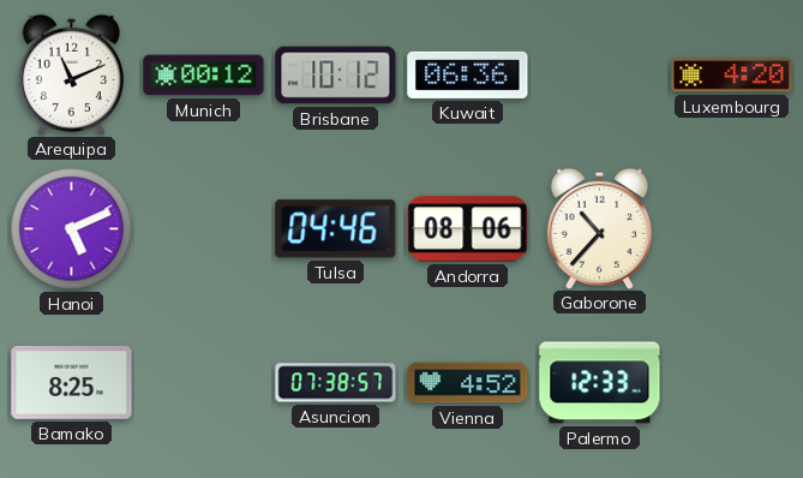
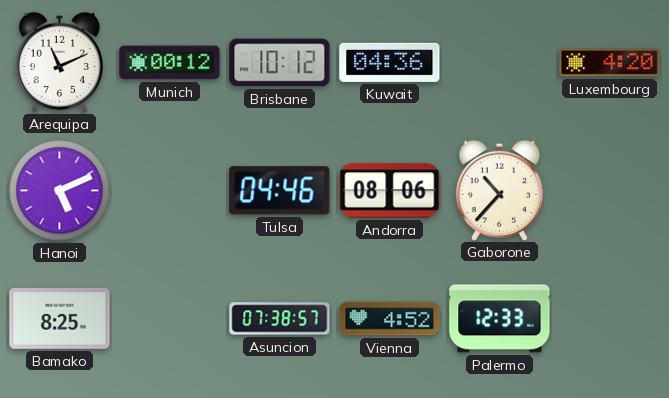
Kuwait: 06:36 -> 04:36
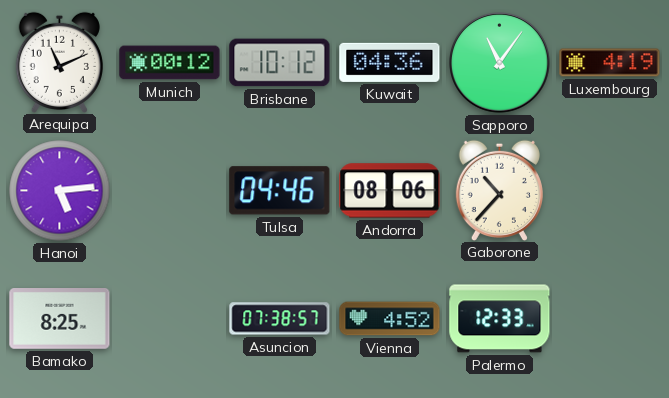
Sapporo: none -> 11:06
Luxembourg: 4:20 -> 4:19
Hanoi: 5:11 -> 5:14
